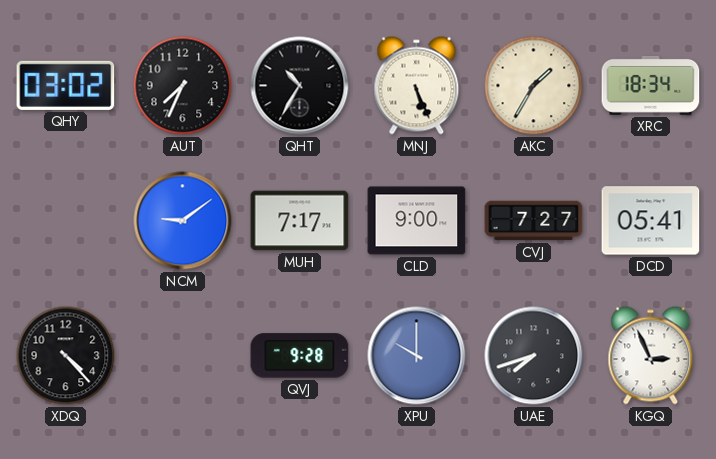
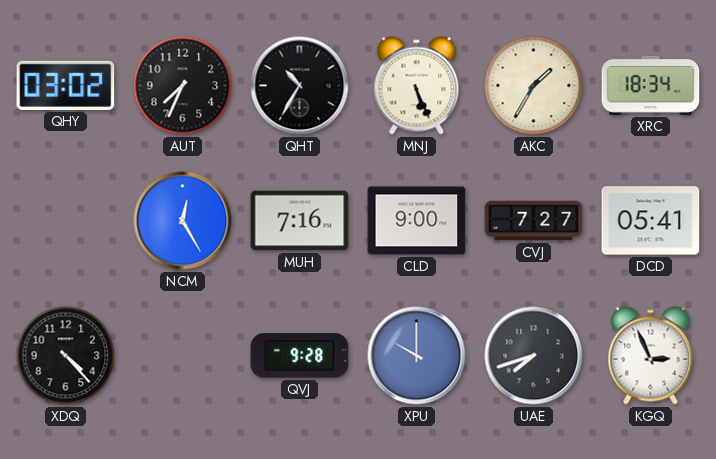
NCM: 9:09 -> 12:25
MUH: 7:17 -> 7:16
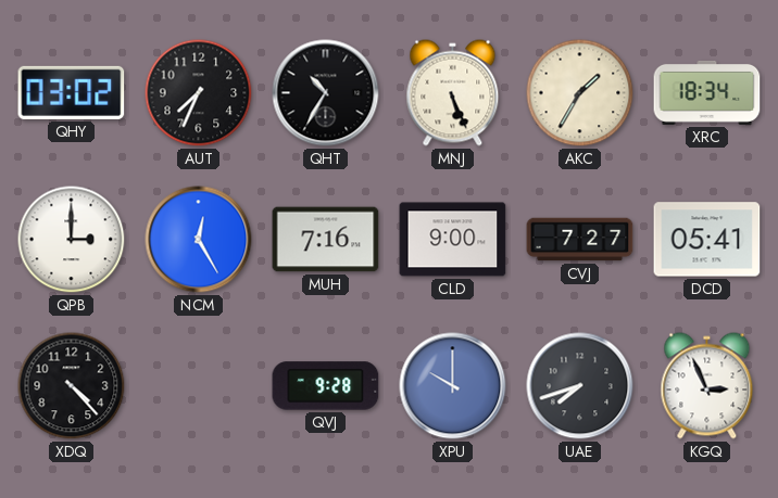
QPB: none -> 3:00
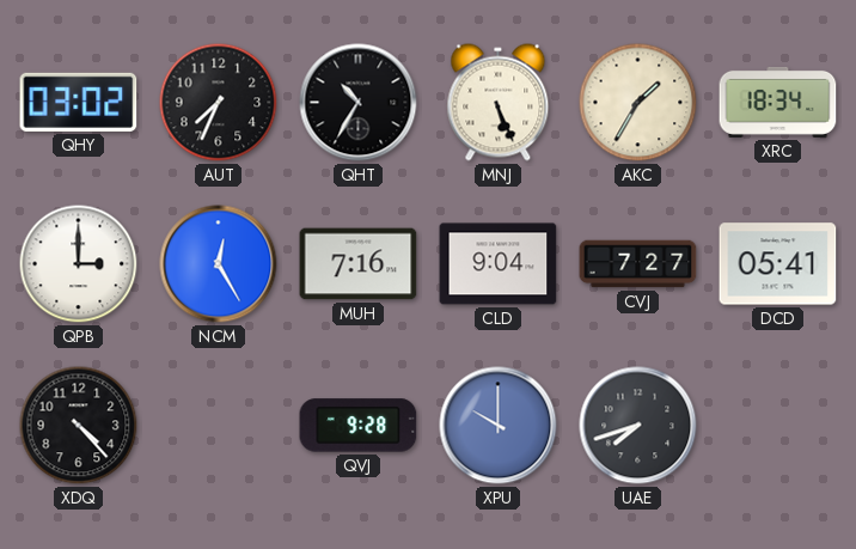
CLD: 9:00 -> 9:04
KGQ: 2:56 -> none
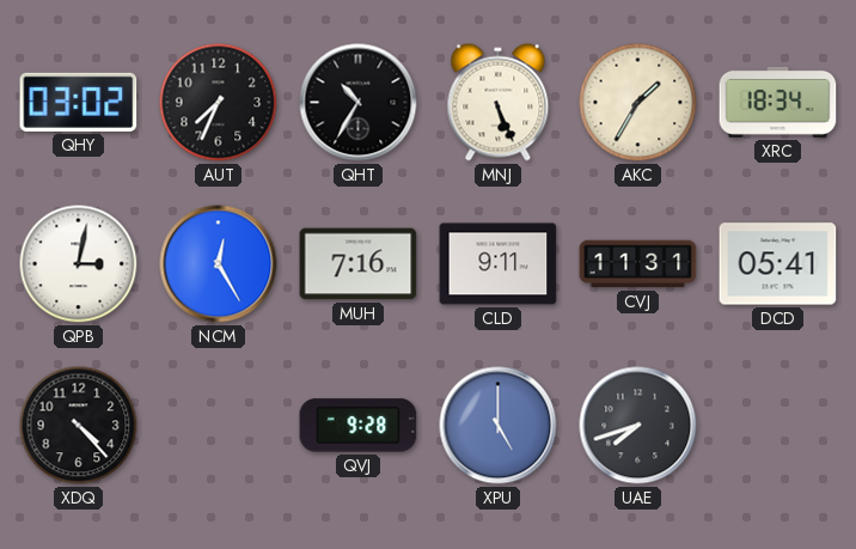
QPB: 3:00 -> 3:02
CLD: 9:04 -> 9:11
CVJ: 7:27 -> 11:31
XPU: 10:00 -> 5:00
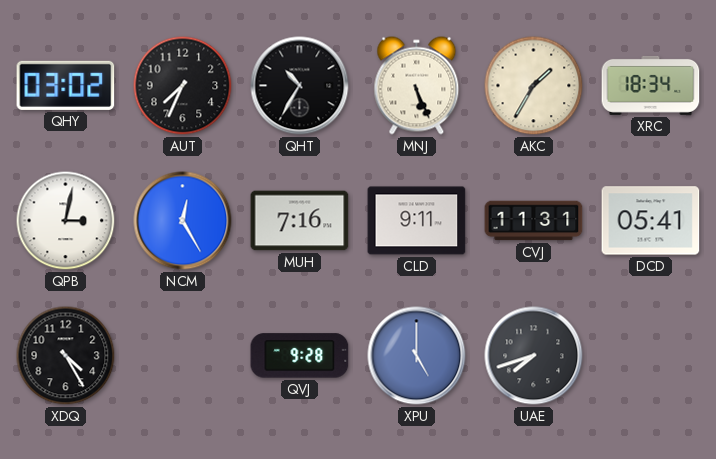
XDQ: 4:23 -> 4:25
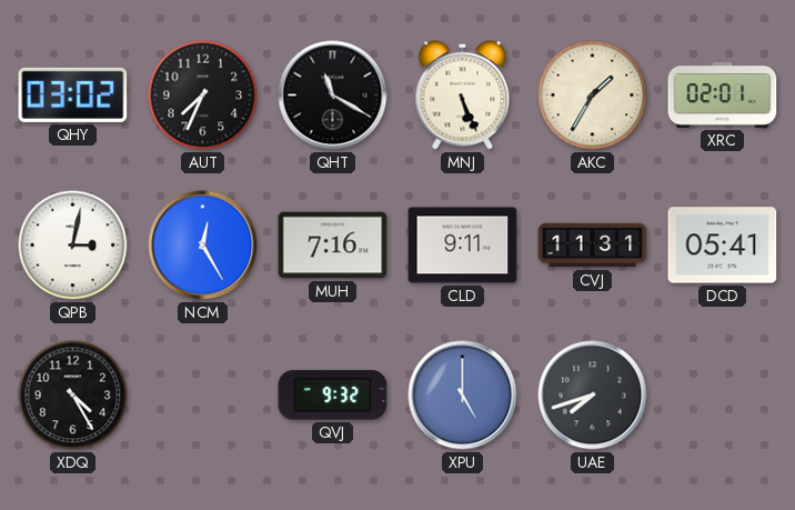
QHT: 10:35 -> 11:20
XRC: 18:34 -> 02:01
QVJ: 9:28 -> 9:32
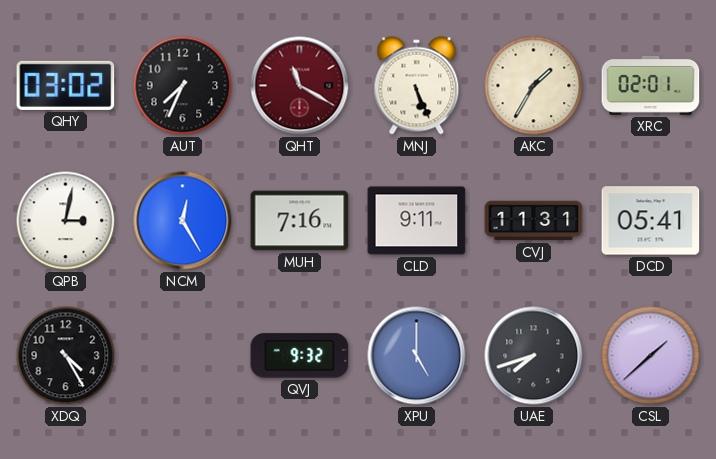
QHT dial: black -> burgundy
CSL: none -> 1:38
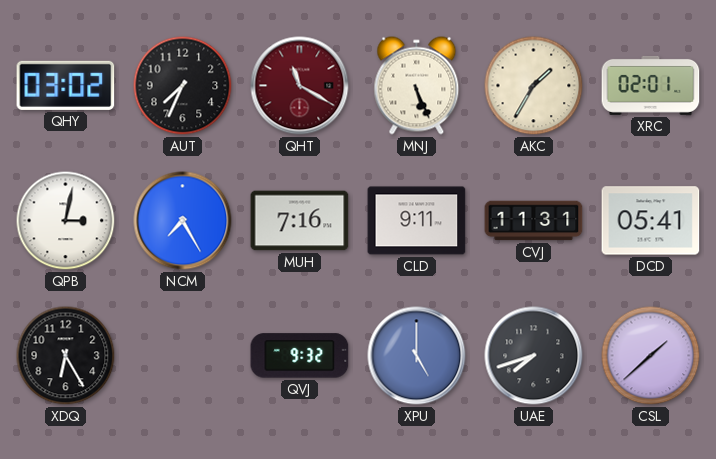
NCM: 12:25 -> 7:25
XDQ: 4:25 -> 6:25
